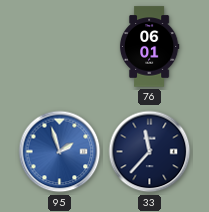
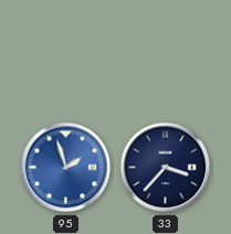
76: 06:01 -> none
33: 11:37 -> 3:37
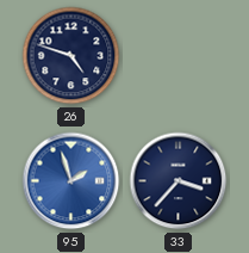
26: none -> 4:48
